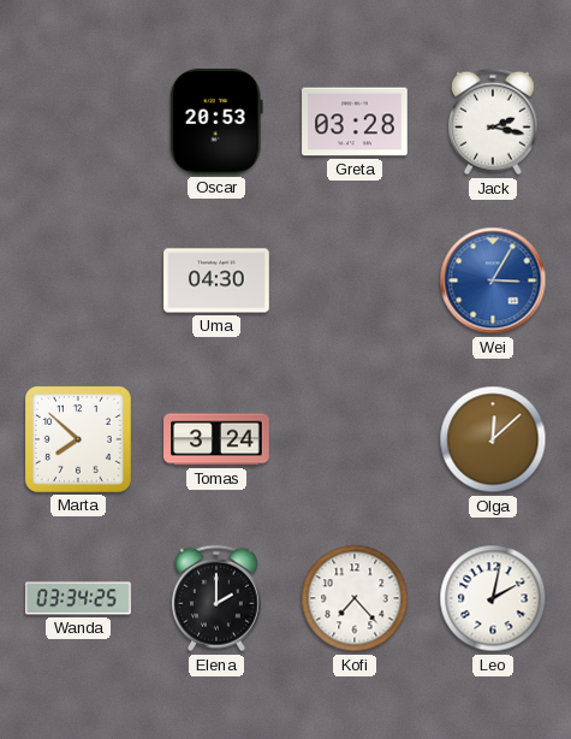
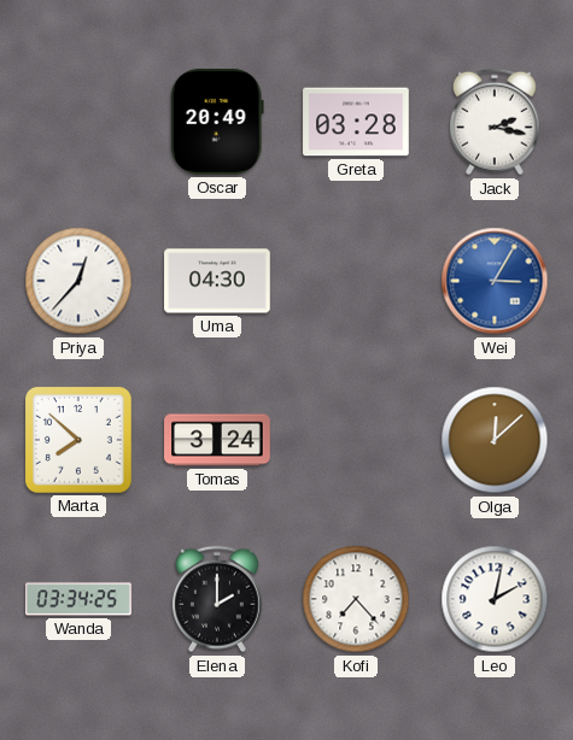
Oscar: 20:53 -> 20:49
Priya: none -> 12:37
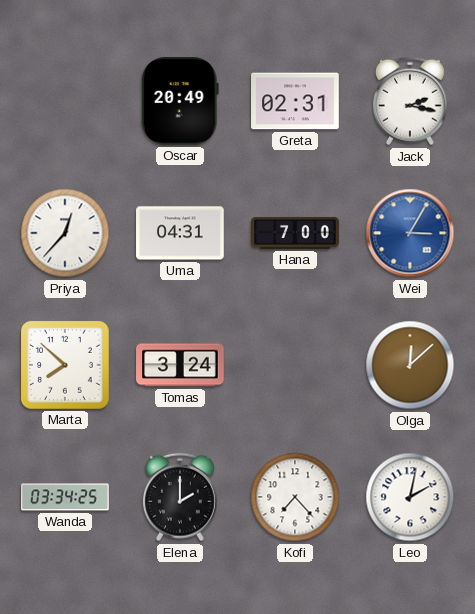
Greta: 03:28 -> 02:31
Uma: 04:30 -> 04:31
Hana: none -> 7:00
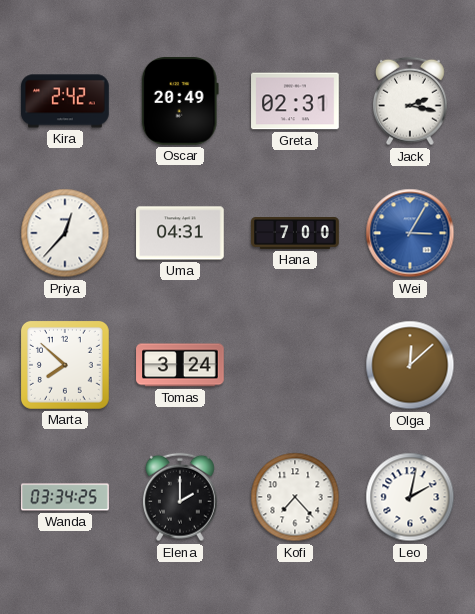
Kira: none -> 2:42
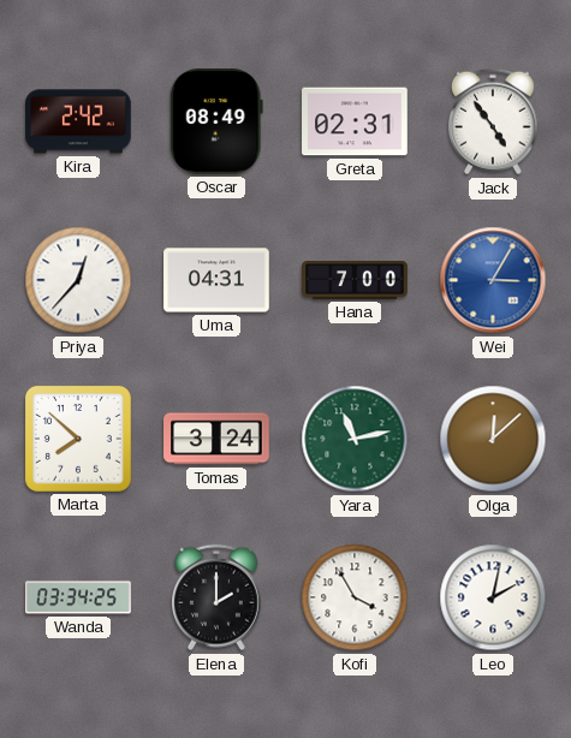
Oscar: 20:49 -> 08:49
Jack: 2:17 -> 4:54
Yara: none -> 11:13
Kofi: 7:23 -> 3:55
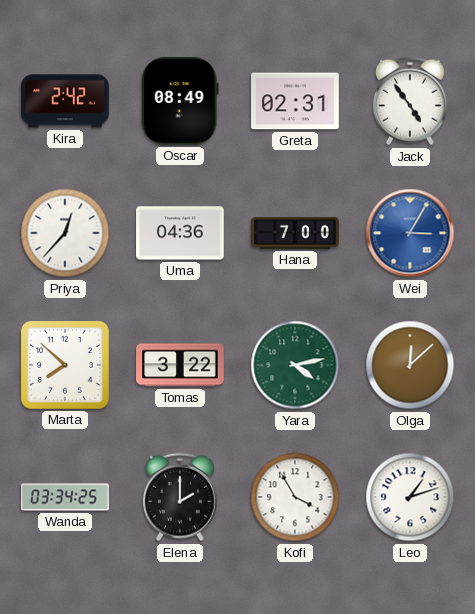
Uma: 04:31 -> 04:36
Tomas: 3:24 -> 3:22
Yara: 11:13 -> 4:13
Leo: 2:02 -> 1:12
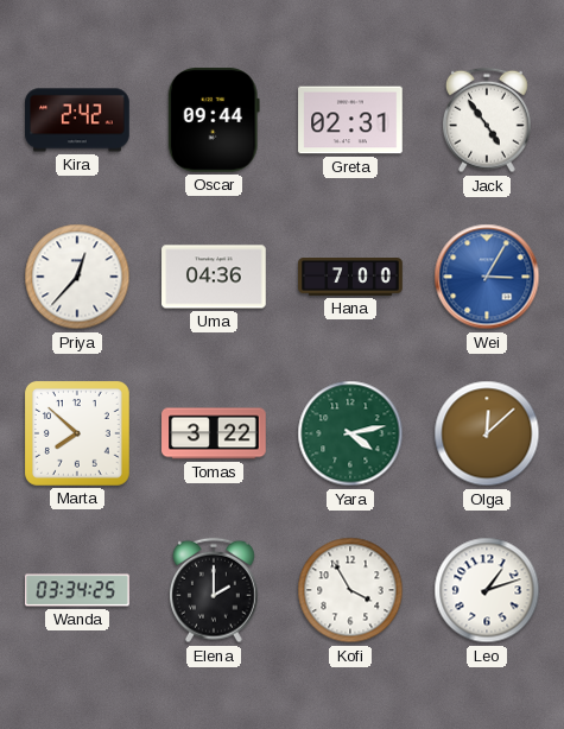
Oscar: 08:49 -> 09:44
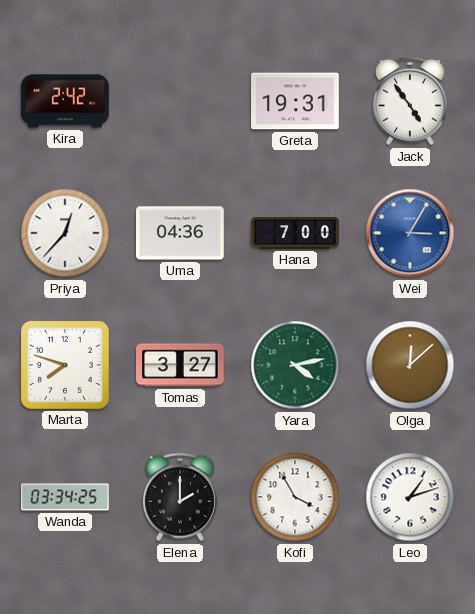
Oscar: 09:44 -> none
Greta: 02:31 -> 19:31
Marta: 7:52 -> 7:48
Tomas: 3:22 -> 3:27
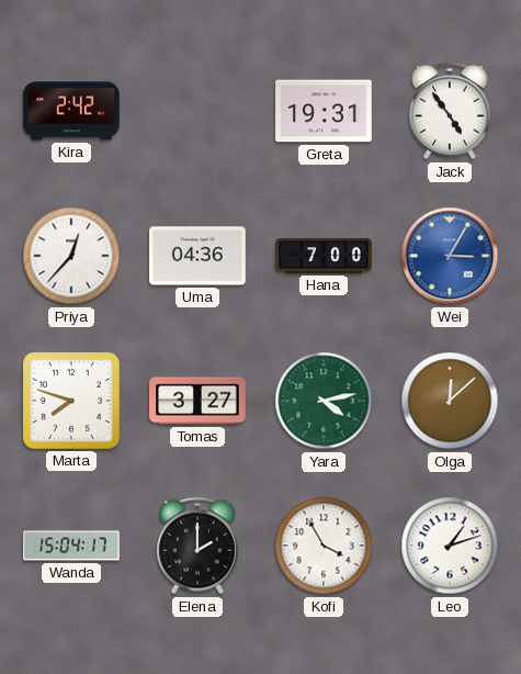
Wanda: 03:34 -> 15:04
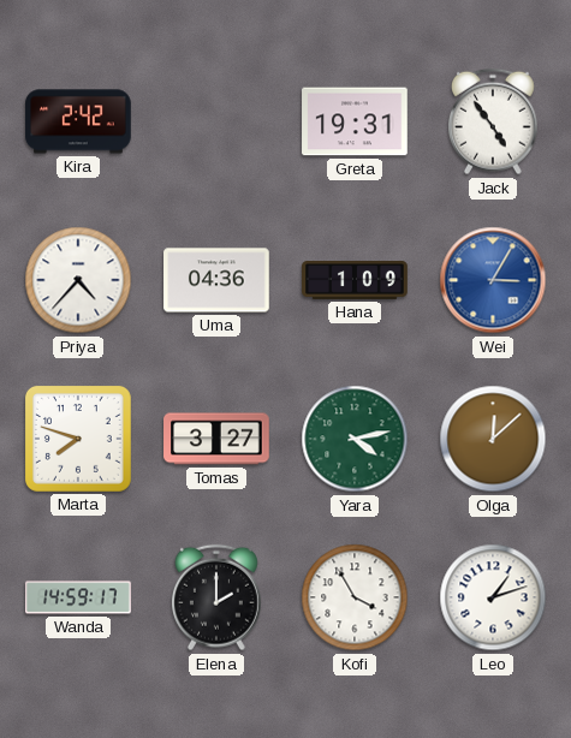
Priya: 12:37 -> 4:37
Hana: 7:00 -> 1:09
Wanda: 15:04 -> 14:59
